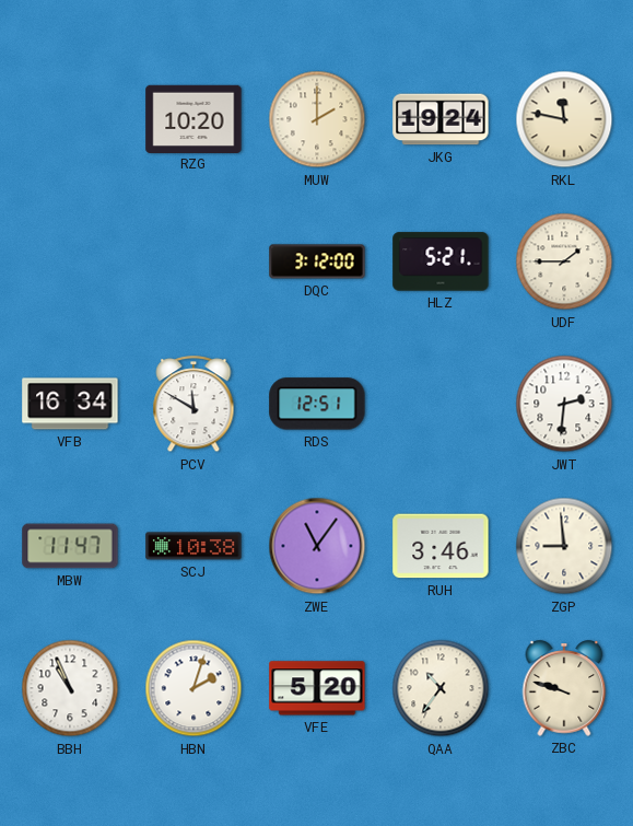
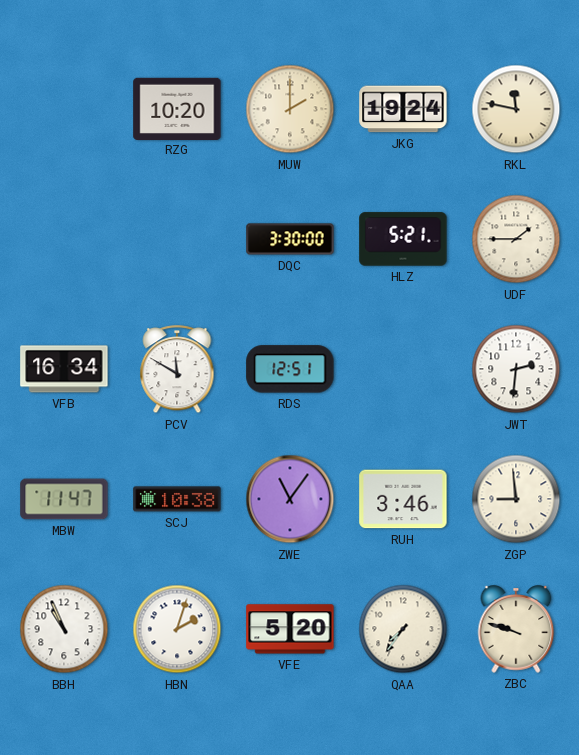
DQC: 3:12 -> 3:30
QAA: 10:36 -> 7:36
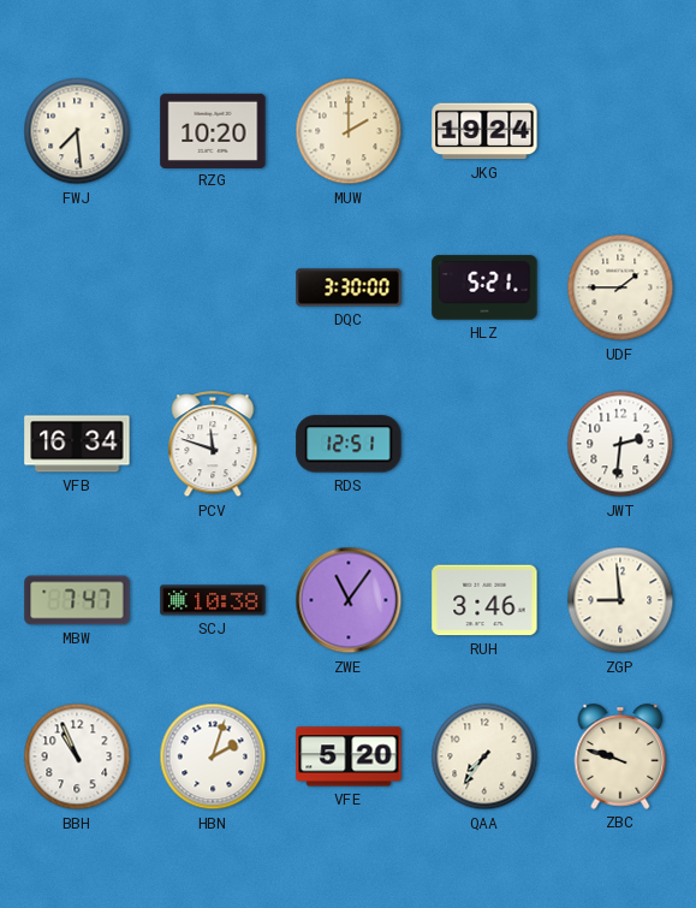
FWJ: none -> 7:29
RKL: 11:47 -> none
PCV: 11:50 -> 11:48
MBW: 11:47 -> 7:47
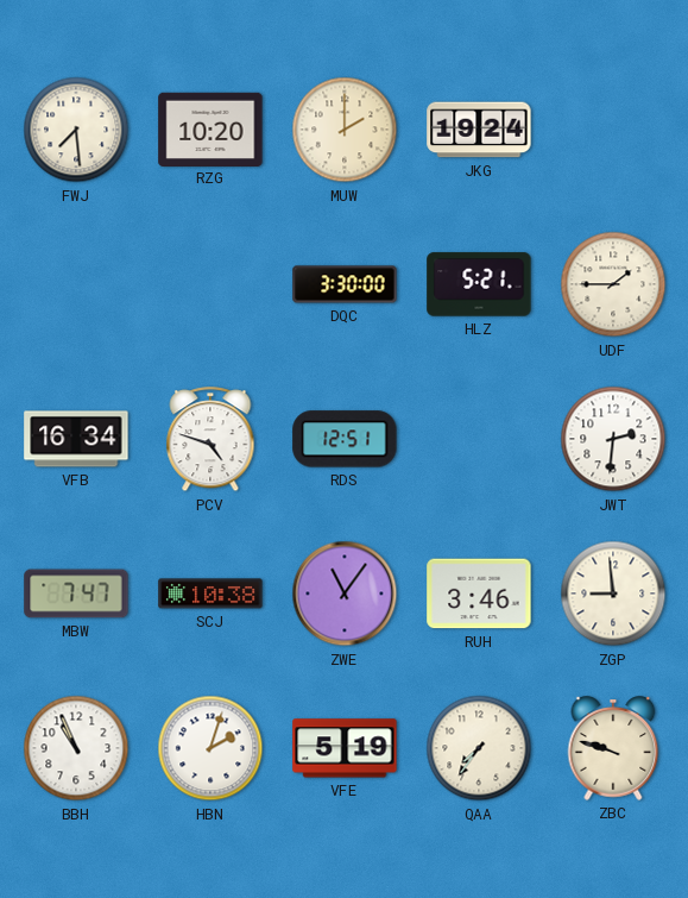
PCV: 11:48 -> 4:48
VFE: 5:20 -> 5:19
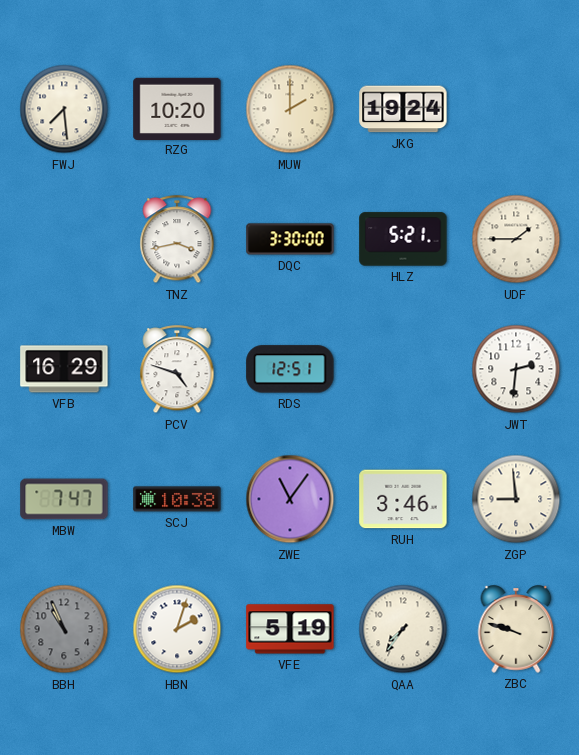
TNZ: none -> 3:43
VFB: 16:34 -> 16:29
BBH dial: white -> grey
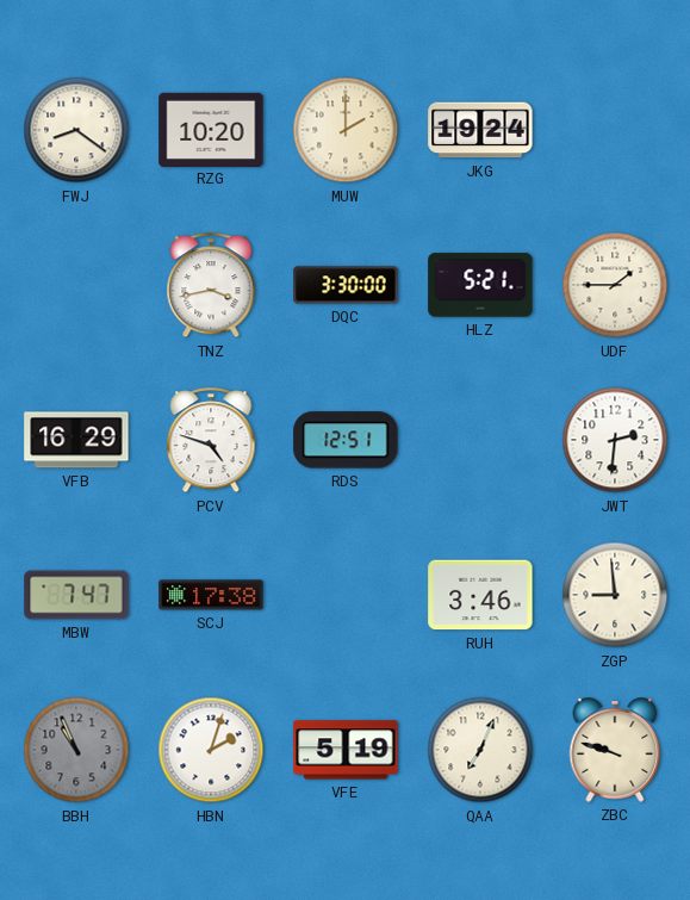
FWJ: 7:29 -> 8:21
SCJ: 10:38 -> 17:38
ZWE: 11:06 -> none
QAA: 7:36 -> 7:04
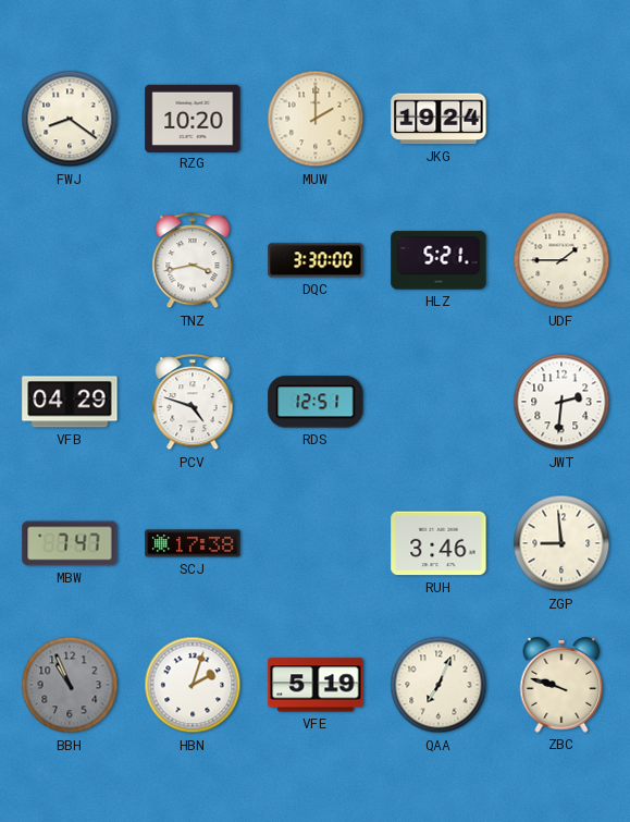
VFB: 16:29 -> 04:29
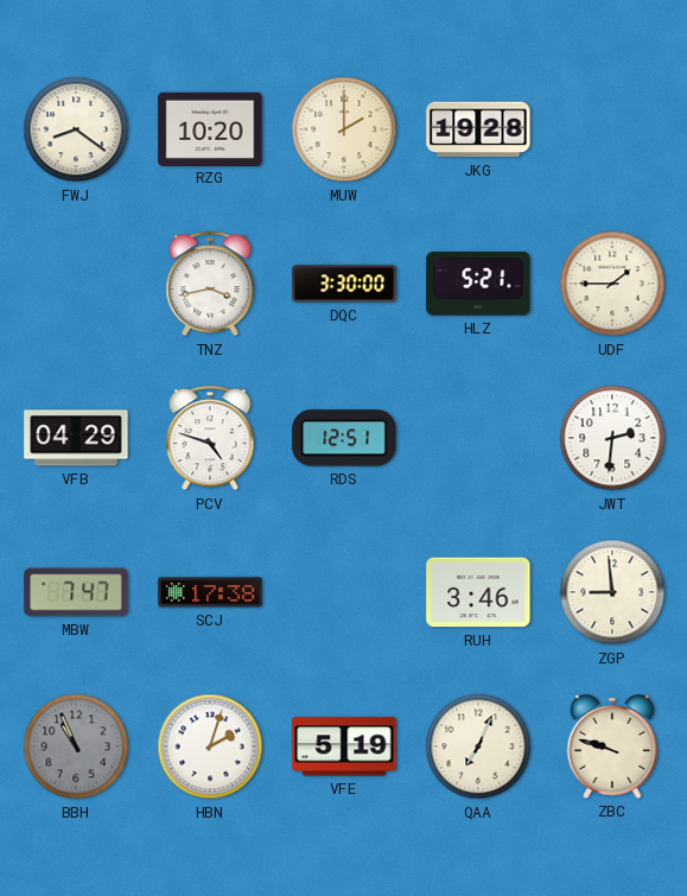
JKG: 19:24 -> 19:28
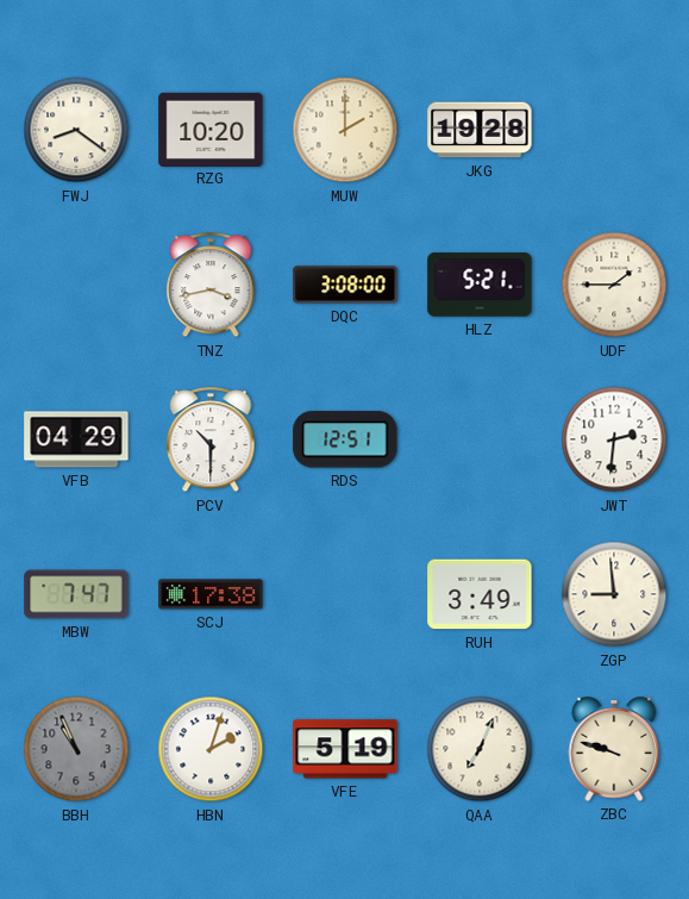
DQC: 3:30 -> 3:08
PCV: 4:48 -> 10:30
RUH: 3:46 -> 3:49
